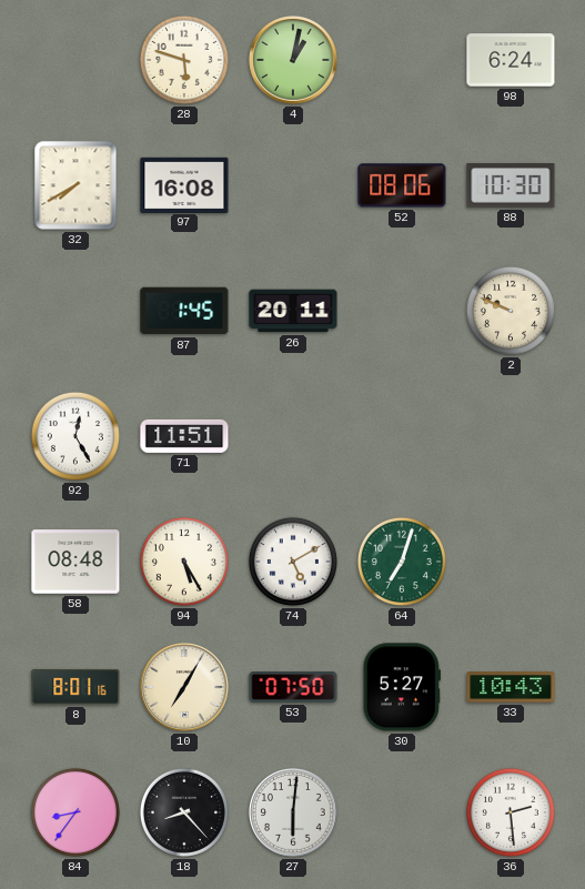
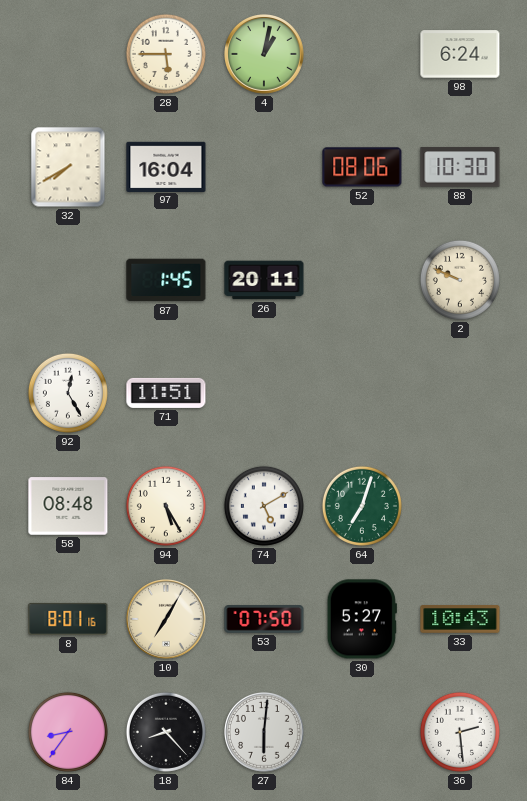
28: 5:48 -> 5:45
97: 16:08 -> 16:04
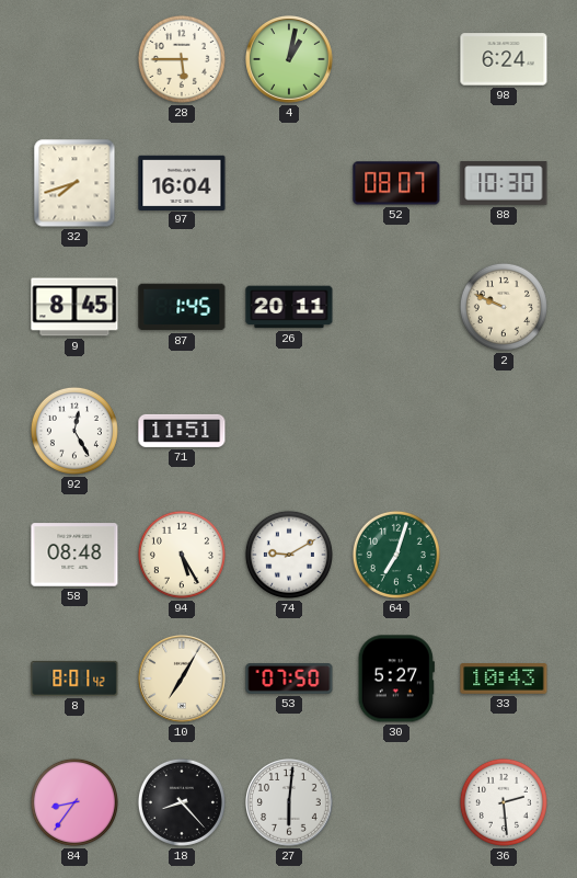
32: 7:40 -> 7:42
52: 08:06 -> 08:07
9: none -> 8:45
74: 5:10 -> 9:10
8: 8:01:16 -> 8:01:42
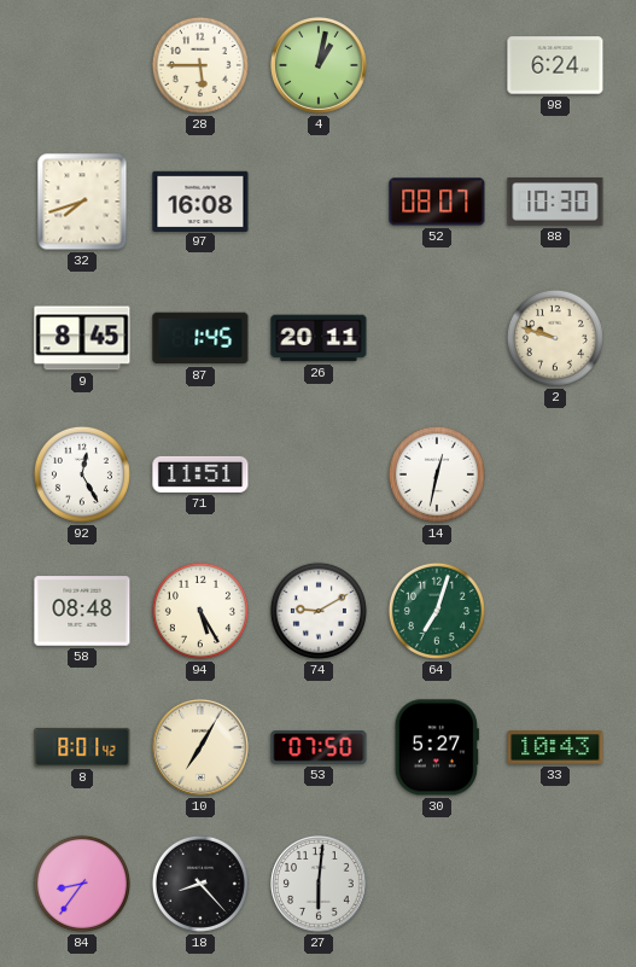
97: 16:04 -> 16:08
2: 9:49 -> 9:48
14: none -> 12:32
36: 2:29 -> none
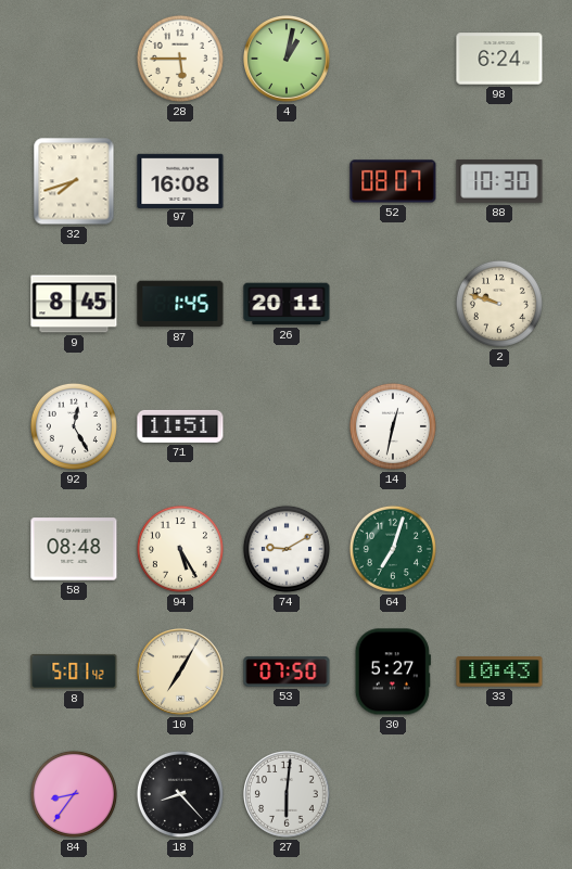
8: 8:01 -> 5:01
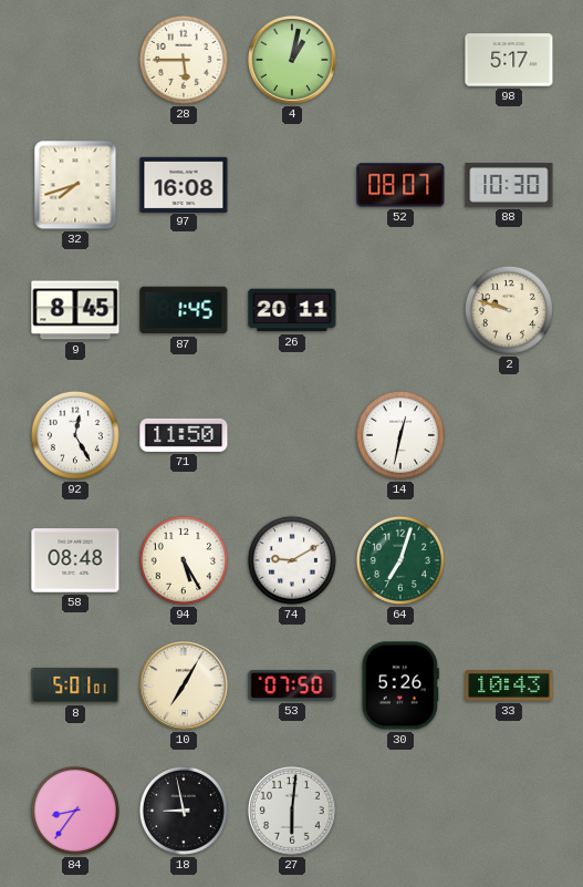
98: 6:24 -> 5:17
71: 11:51 -> 11:50
8: 5:01:42 -> 5:01:01
30: 5:27 -> 5:26
18: 8:23 -> 8:58
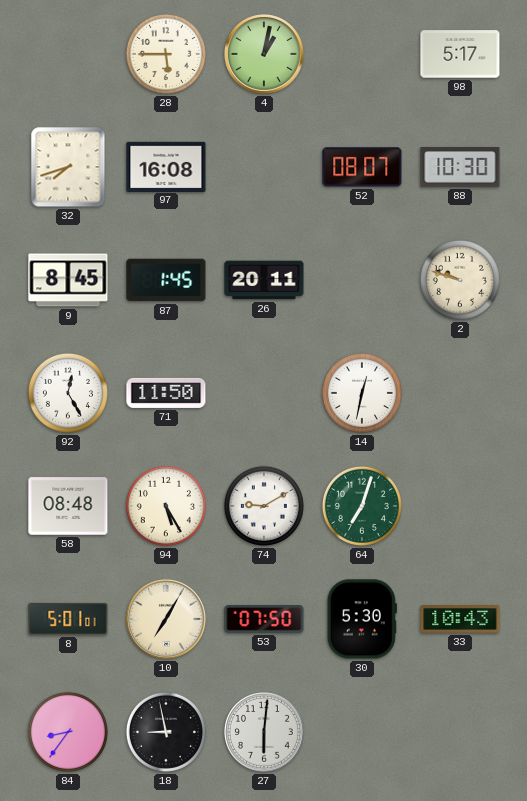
30: 5:26 -> 5:30
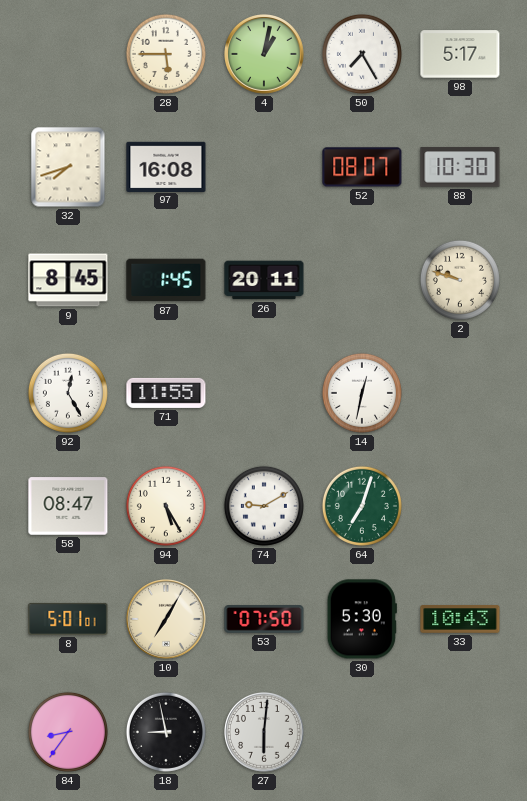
50: none -> 7:25
71: 11:50 -> 11:55
58: 08:48 -> 08:47
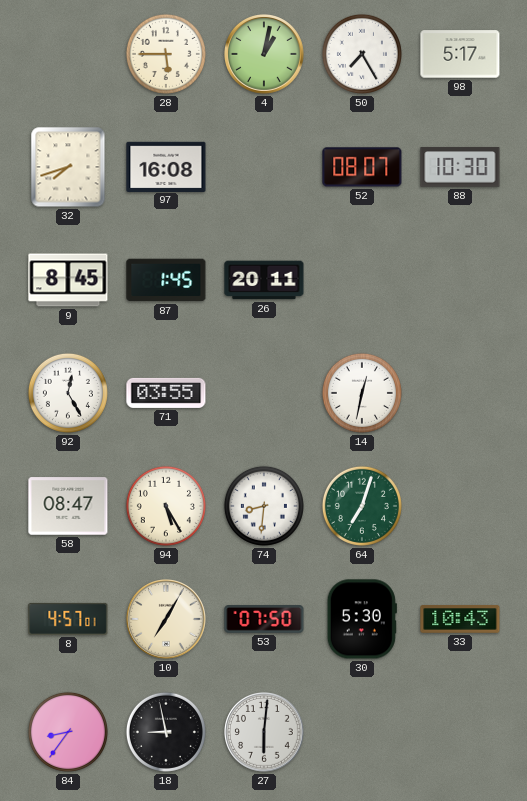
2: 9:48 -> none
71: 11:55 -> 03:55
74: 9:10 -> 8:31
8: 5:01 -> 4:57
